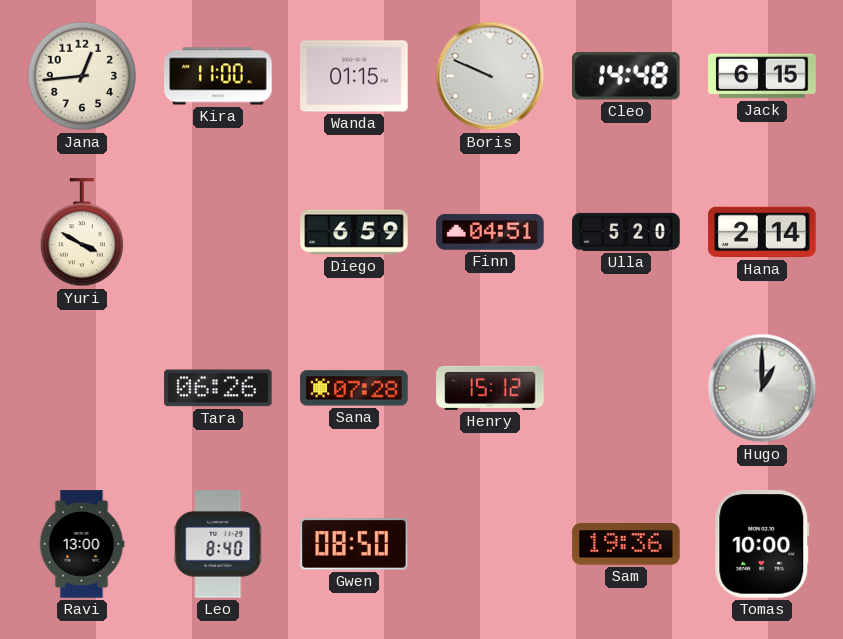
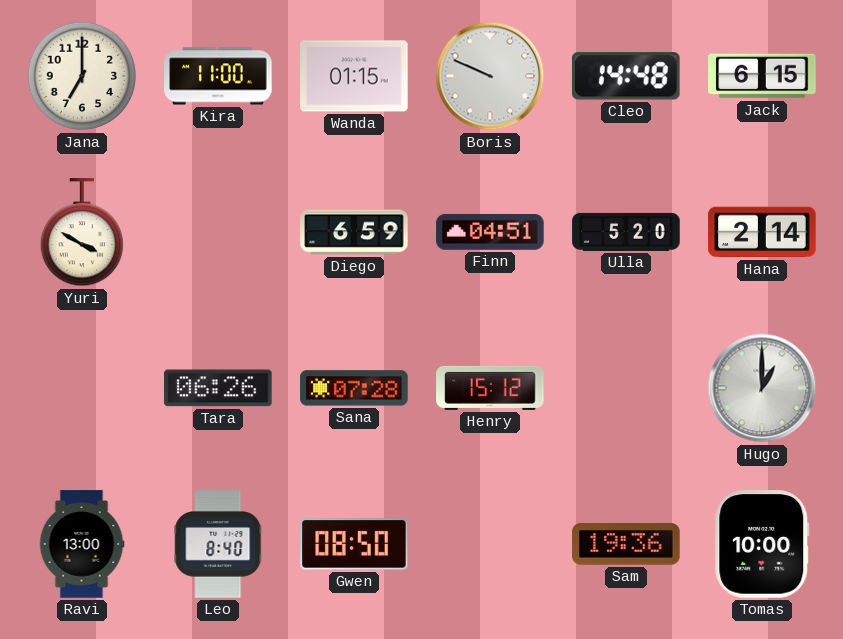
Jana: 12:44 -> 7:00
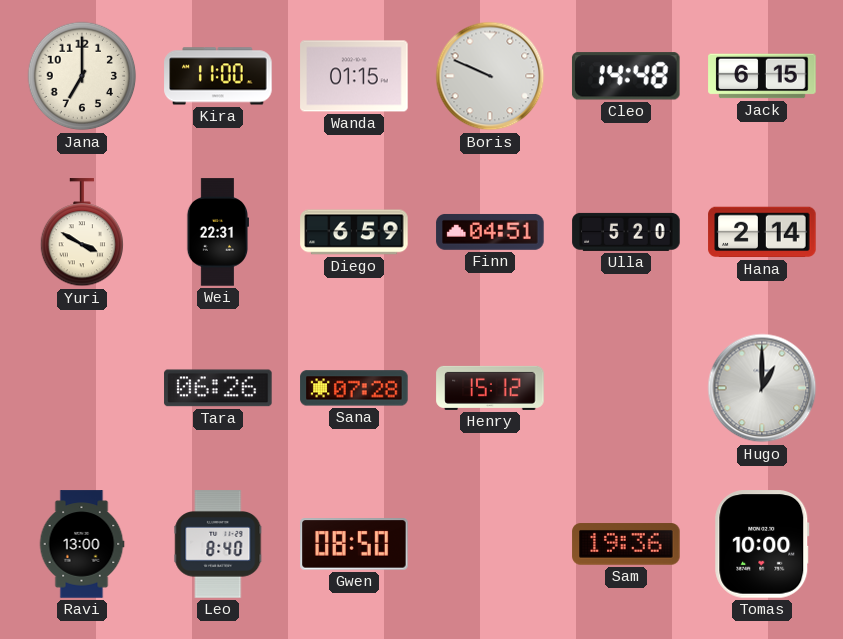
Wei: none -> 22:31
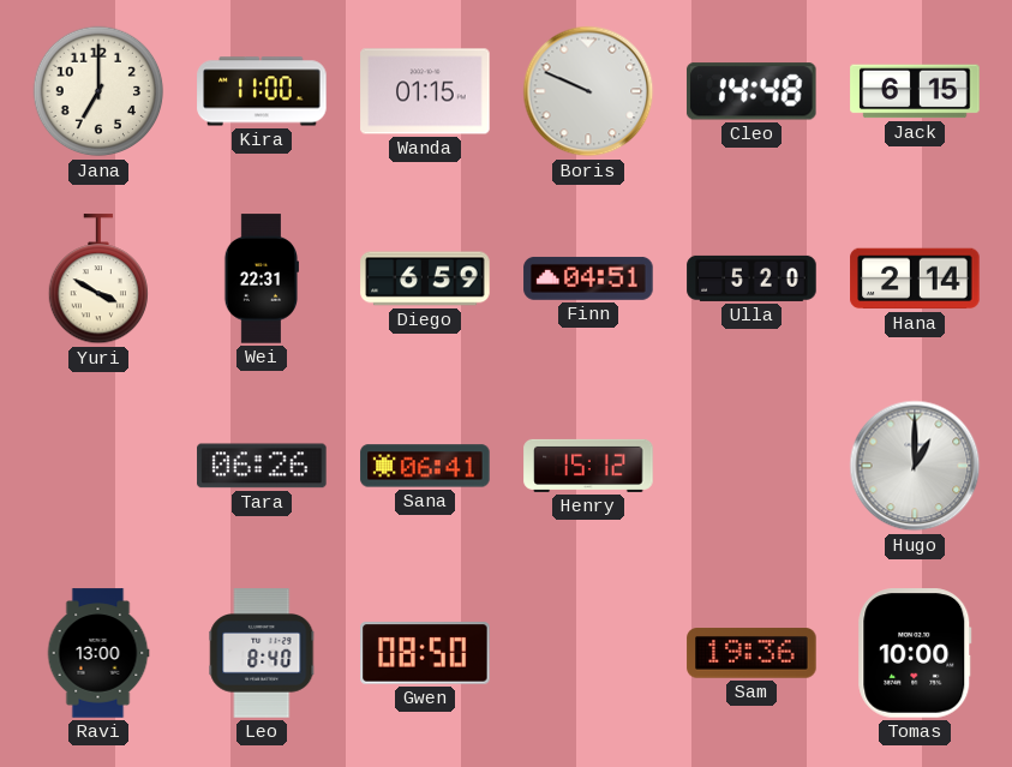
Sana: 07:28 -> 06:41
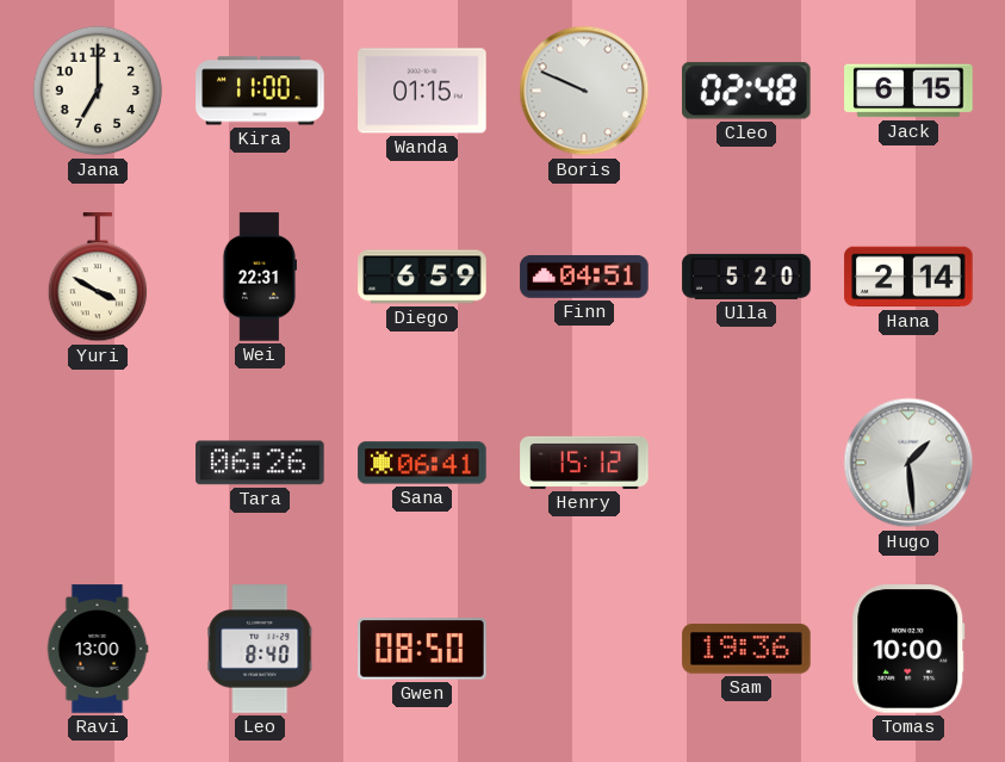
Cleo: 14:48 -> 02:48
Hugo: 1:00 -> 1:29
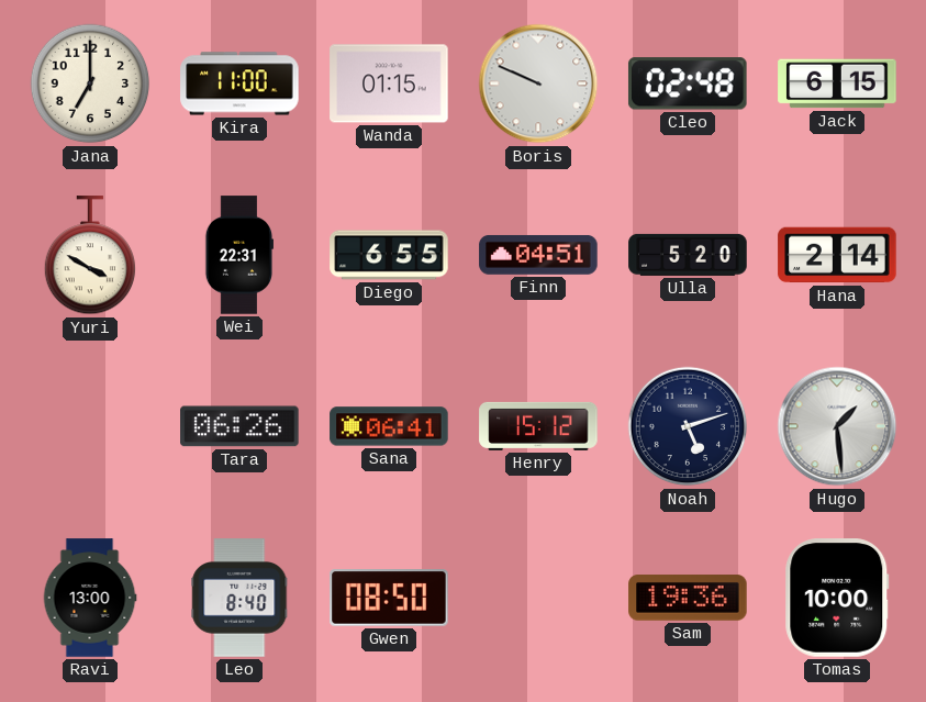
Diego: 6:59 -> 6:55
Noah: none -> 5:12
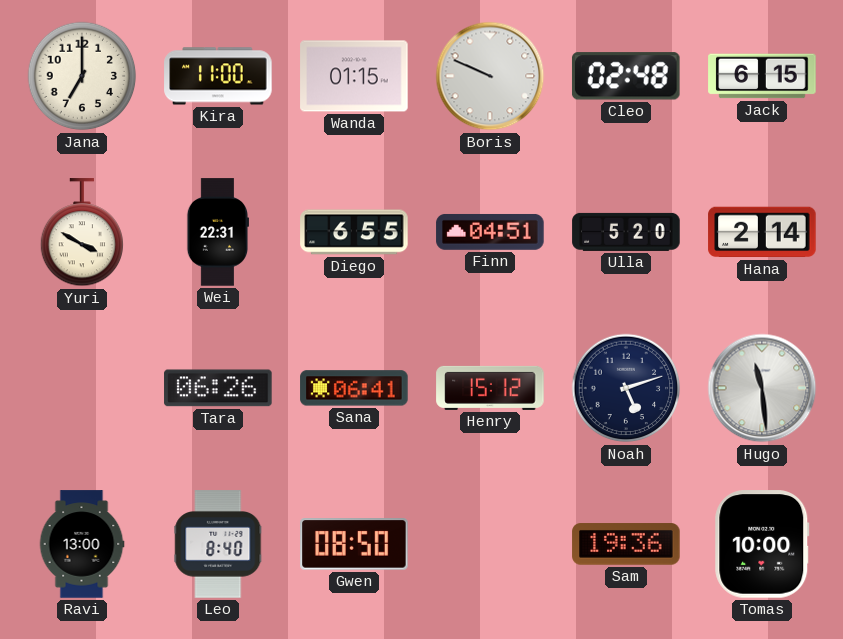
Hugo: 1:29 -> 11:29
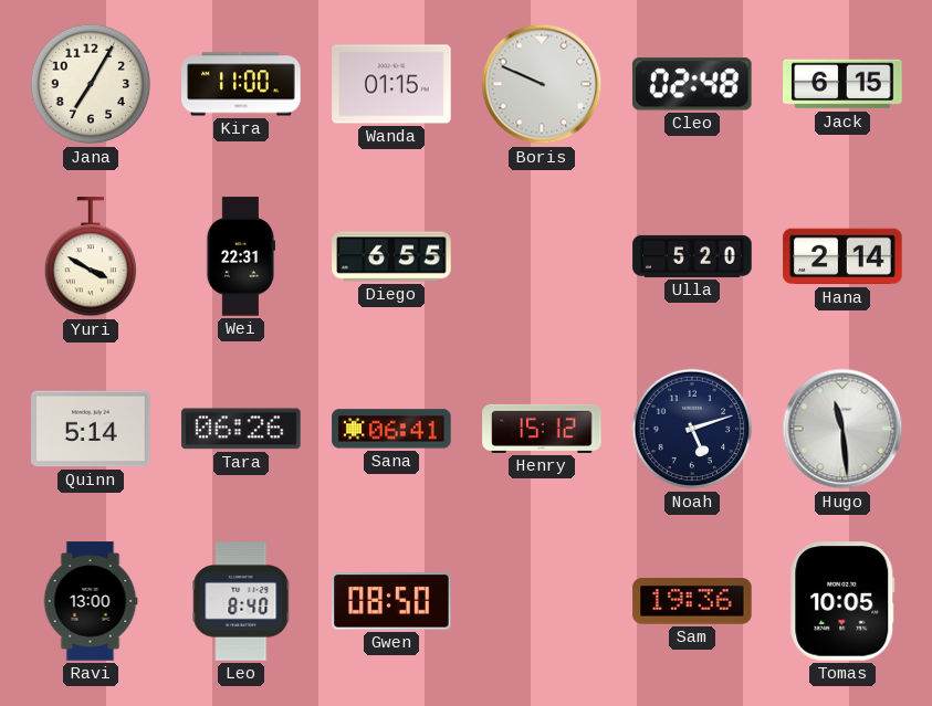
Jana: 7:00 -> 7:05
Finn: 04:51 -> none
Quinn: none -> 5:14
Tomas: 10:00 -> 10:05
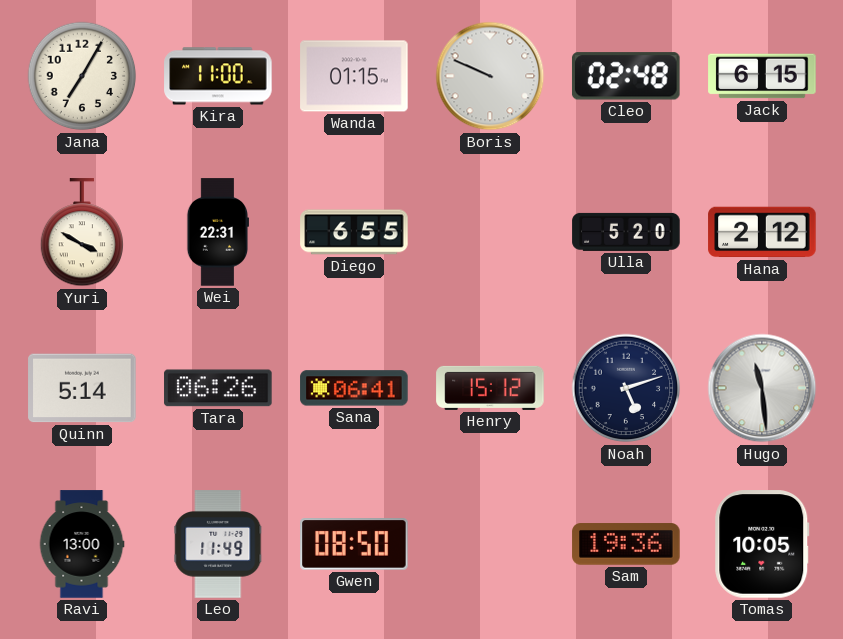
Hana: 2:14 -> 2:12
Leo: 8:40 -> 11:49
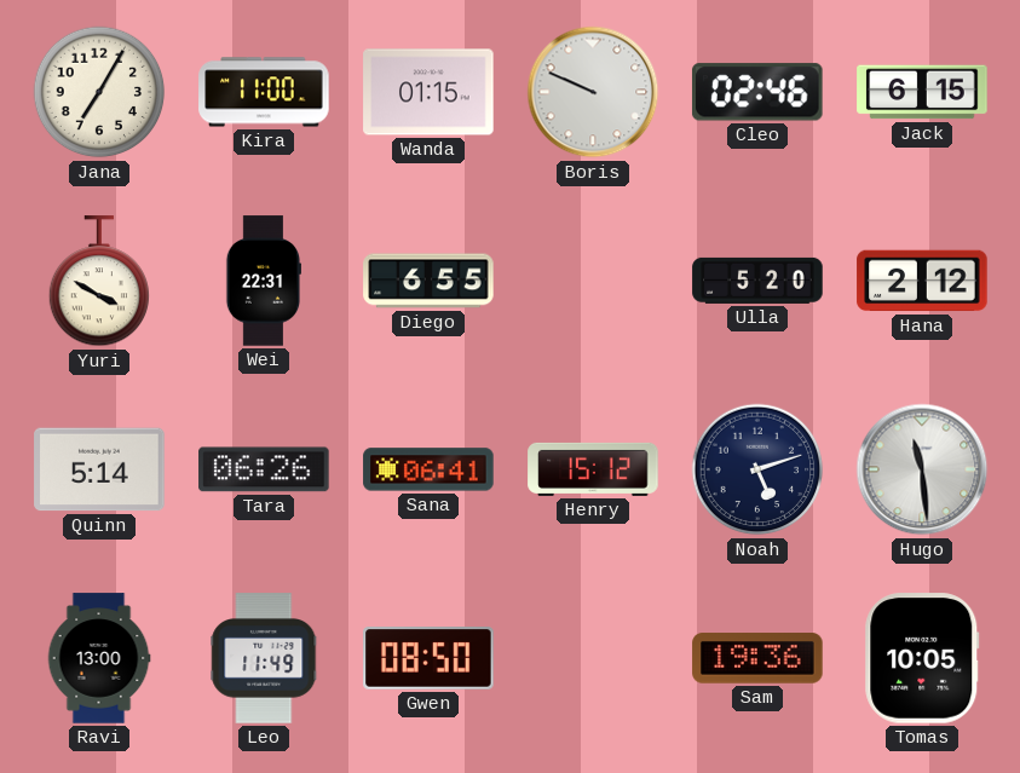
Cleo: 02:48 -> 02:46
